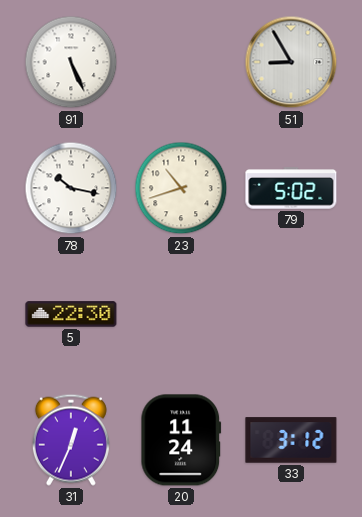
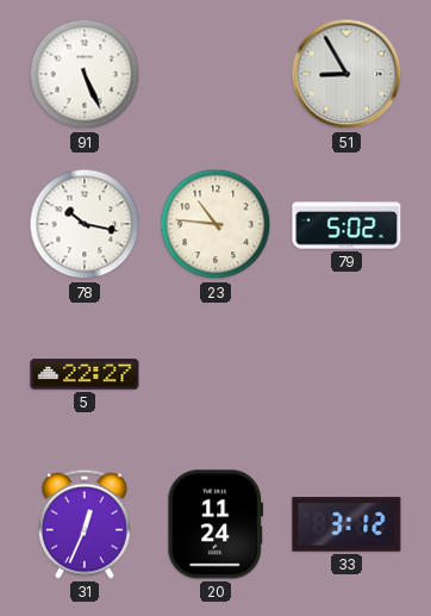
23: 10:42 -> 10:46
5: 22:30 -> 22:27
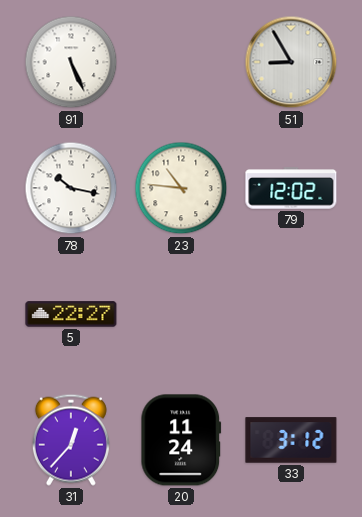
79: 5:02 -> 12:02
31: 12:34 -> 12:37
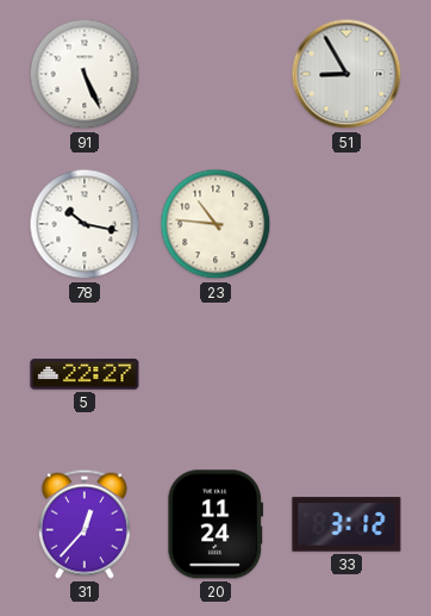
79: 12:02 -> none
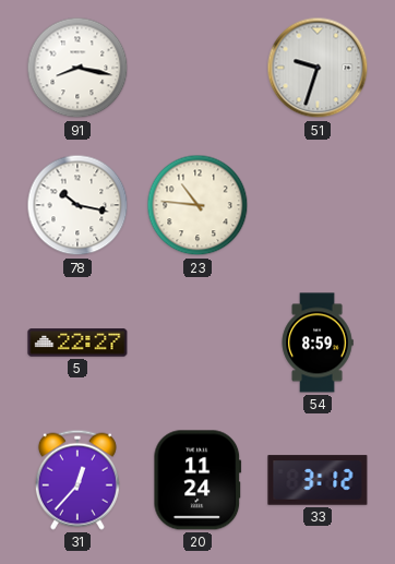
91: 5:26 -> 8:17
51: 8:55 -> 9:33
54: none -> 8:59
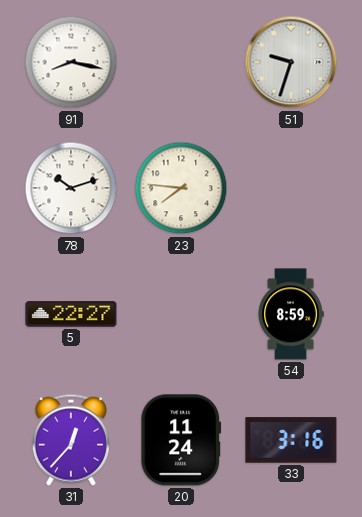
78: 10:17 -> 10:12
23: 10:46 -> 7:46
33: 3:12 -> 3:16
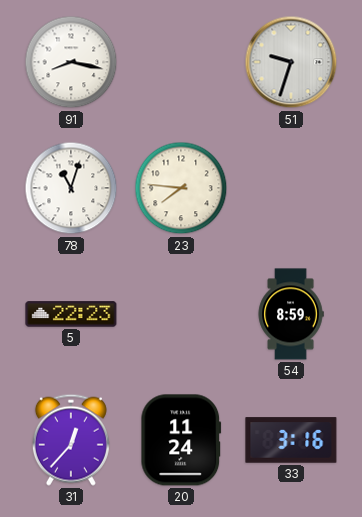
78: 10:12 -> 11:03
5: 22:27 -> 22:23
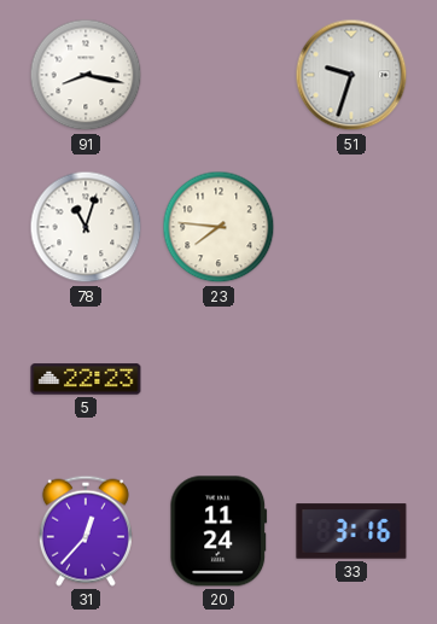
54: 8:59 -> none
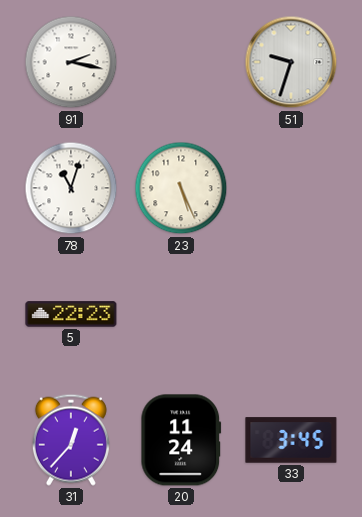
91: 8:17 -> 2:17
23: 7:46 -> 5:26
33: 3:16 -> 3:45
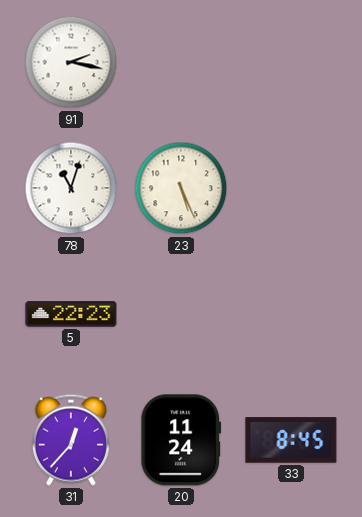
51: 9:33 -> none
33: 3:45 -> 8:45
